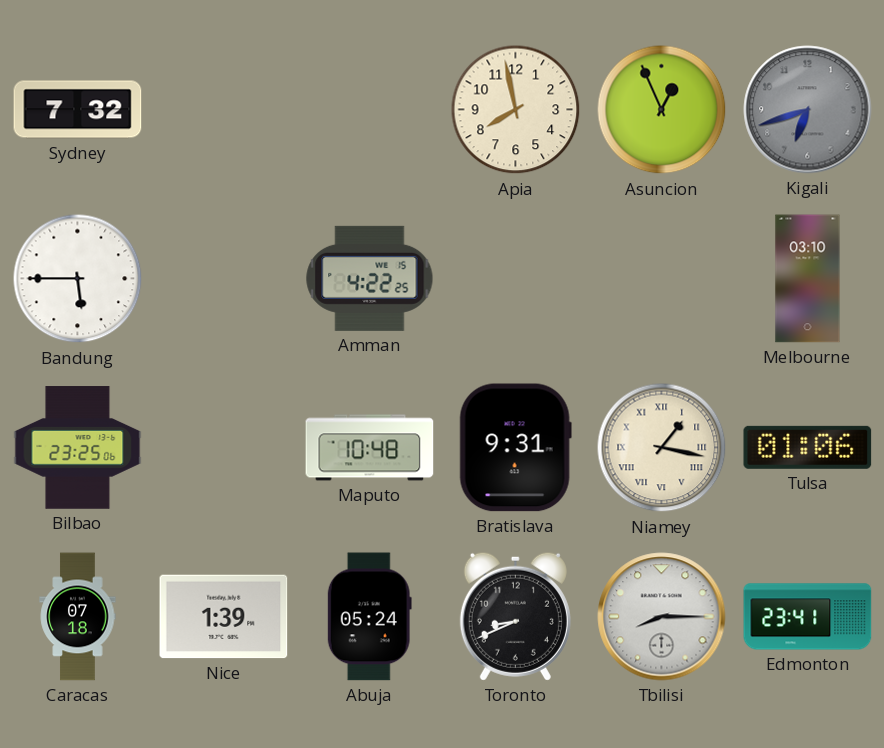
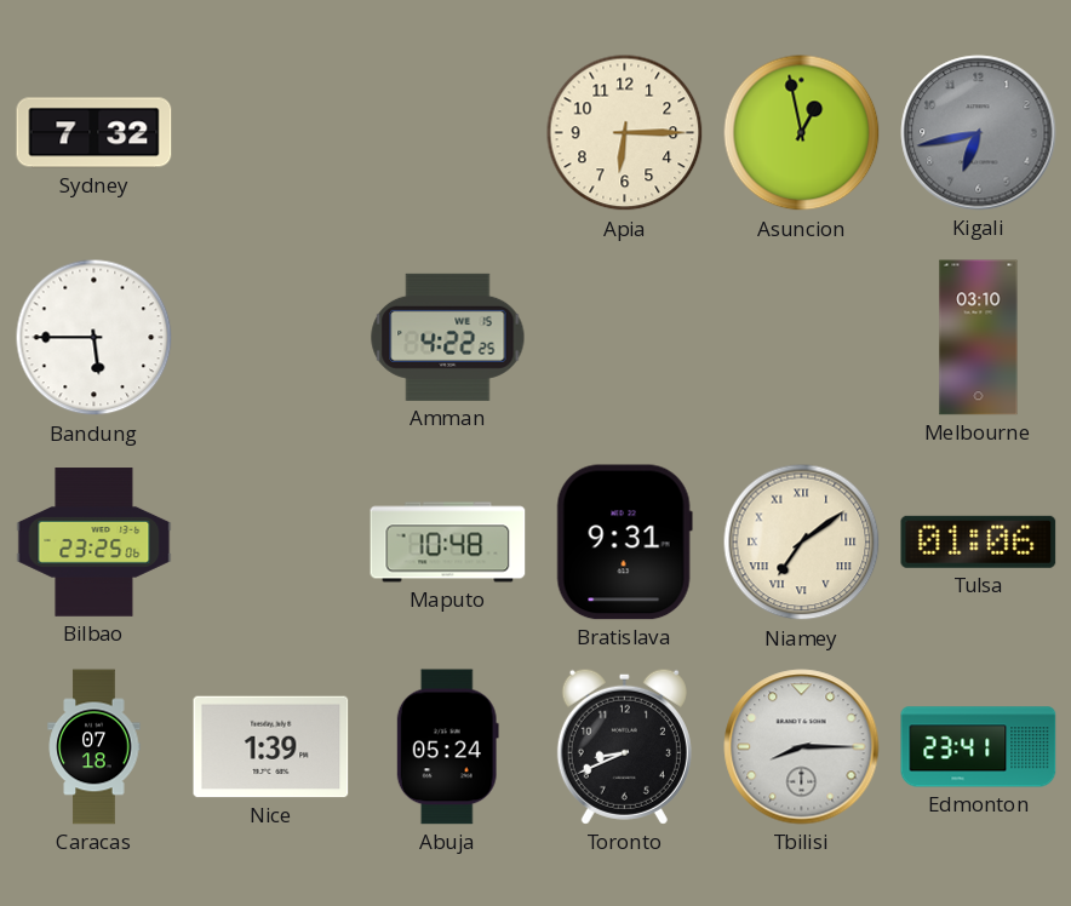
Apia: 7:58 -> 6:15
Asuncion: 12:56 -> 12:58
Kigali: 6:42 -> 6:43
Niamey: 1:17 -> 7:09
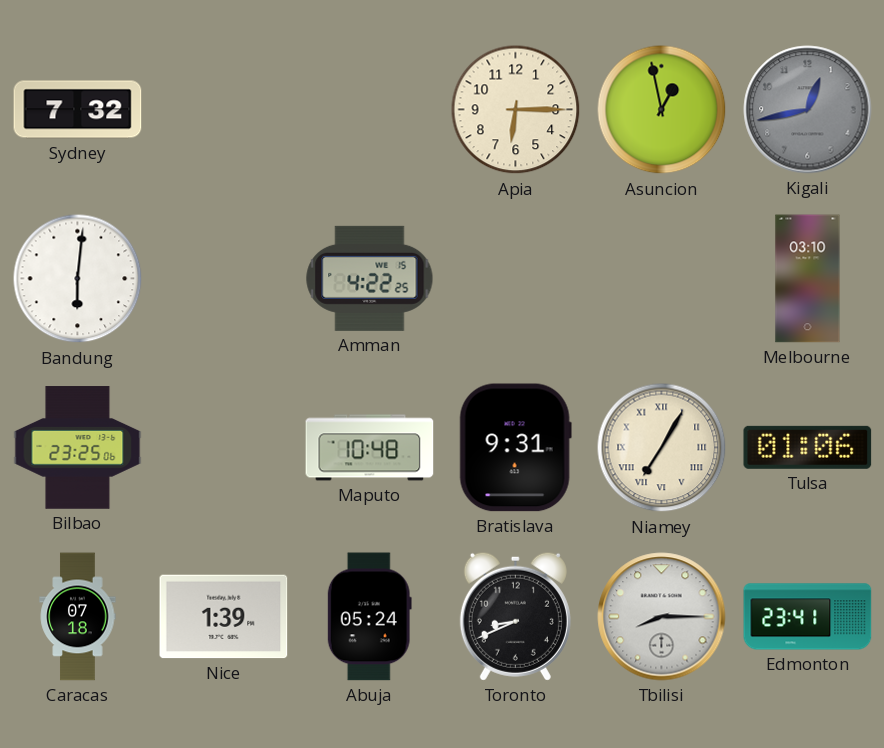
Kigali: 6:43 -> 12:43
Bandung: 5:45 -> 6:01
Niamey: 7:09 -> 7:05
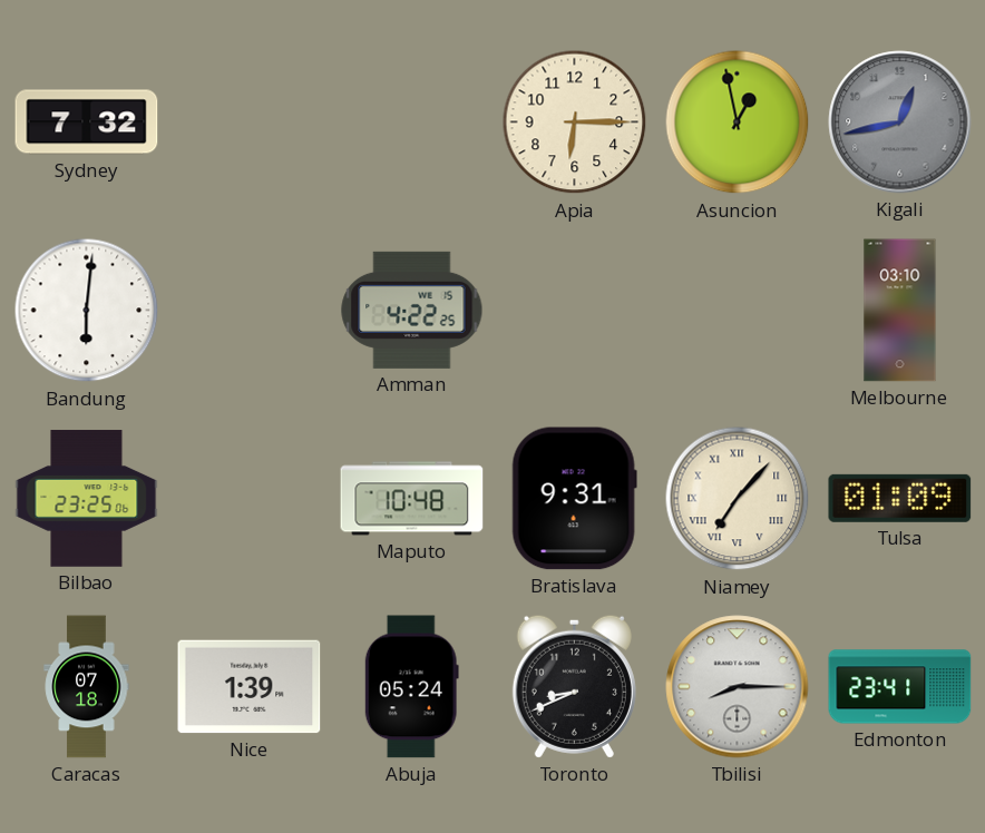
Niamey: 7:05 -> 7:07
Tulsa: 01:06 -> 01:09
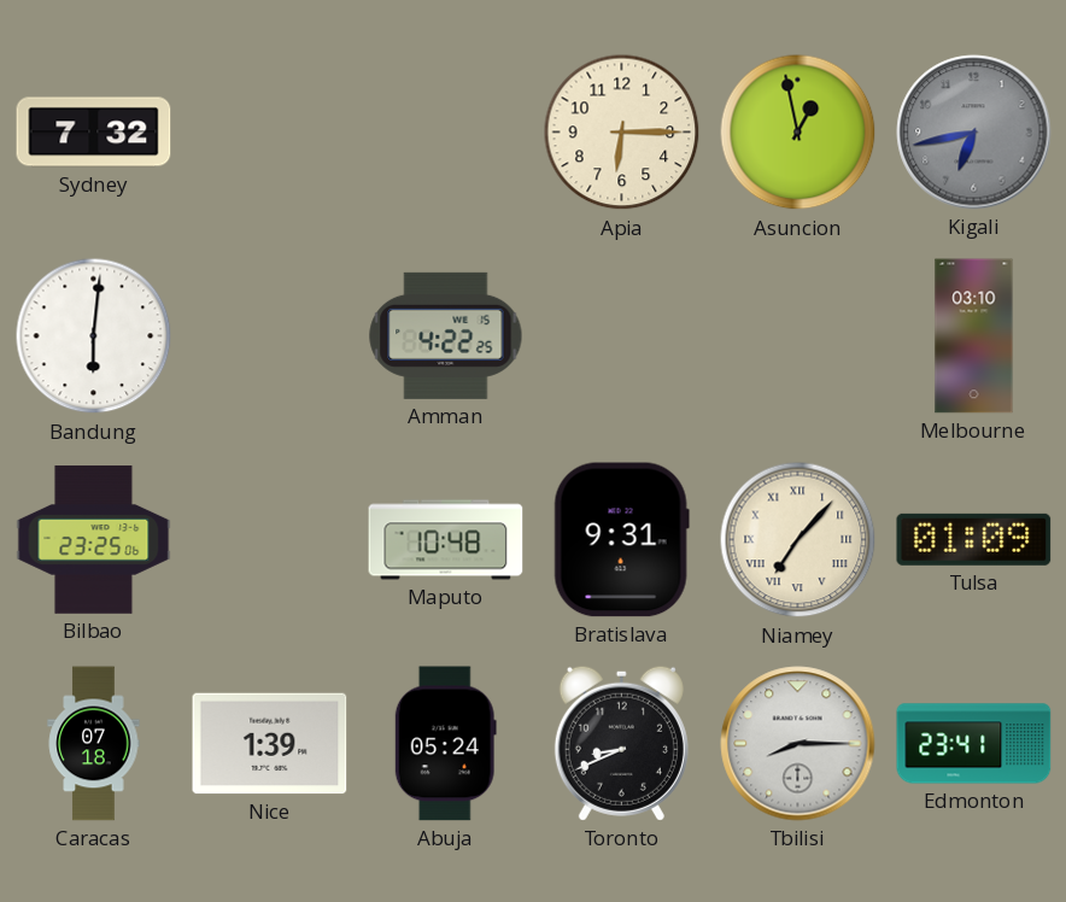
Kigali: 12:43 -> 6:43
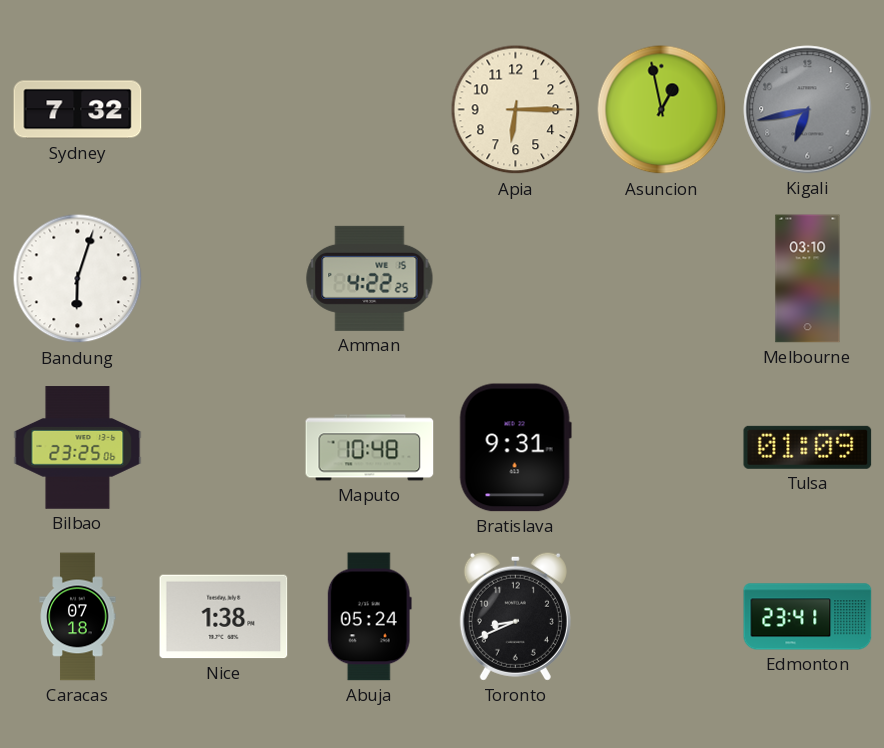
Bandung: 6:01 -> 6:03
Niamey: 7:07 -> none
Nice: 1:39 -> 1:38
Tbilisi: 8:15 -> none
